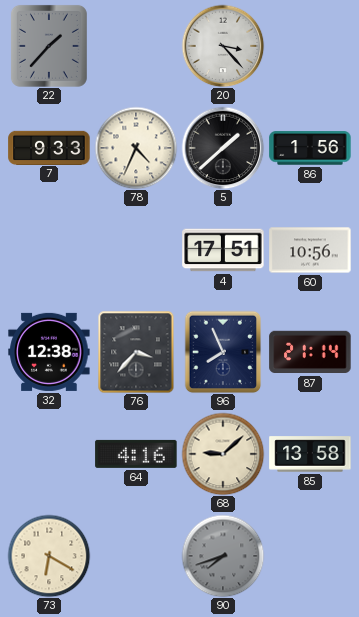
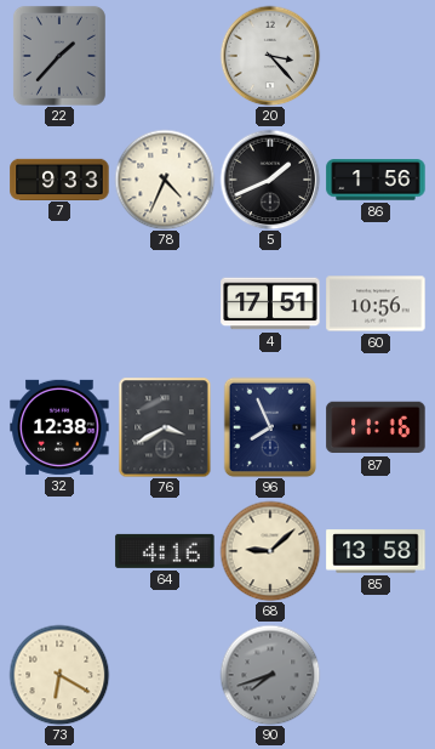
5: 1:38 -> 1:41
76: 3:37 -> 3:40
87: 21:14 -> 11:16
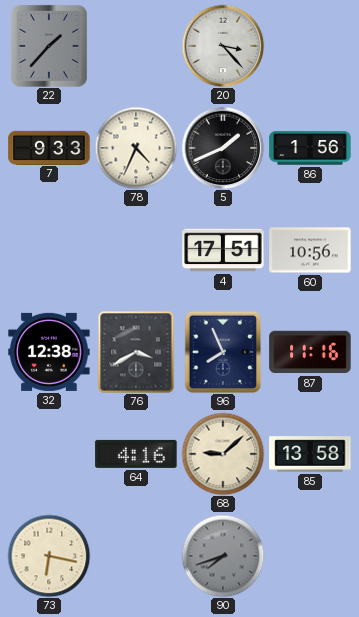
73: 6:20 -> 6:17
